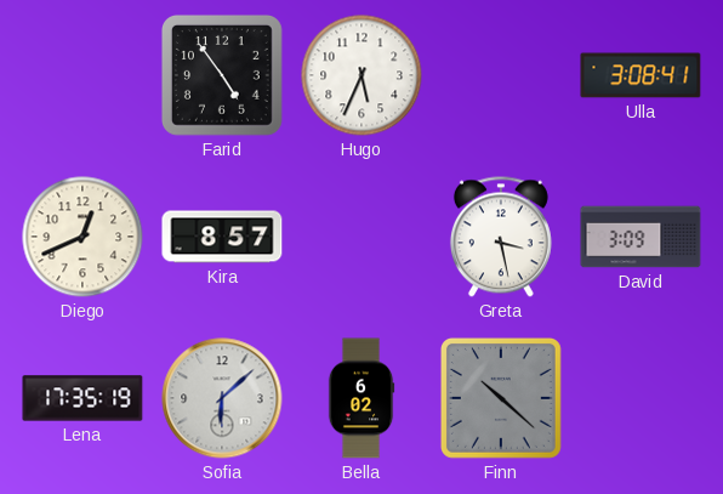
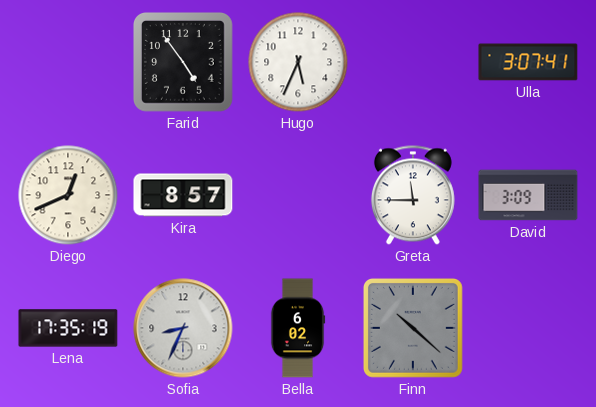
Ulla: 3:08 -> 3:07
Greta: 3:28 -> 11:45
Sofia: 6:08 -> 8:34
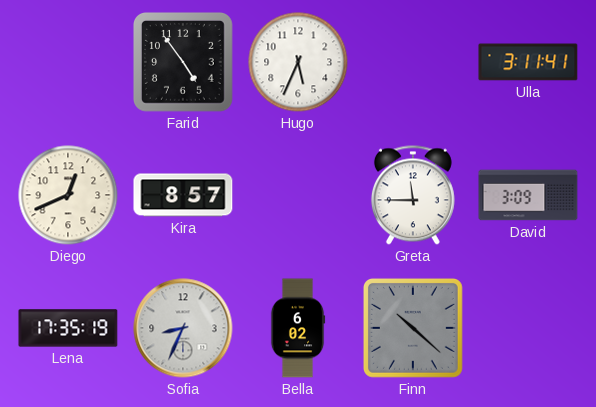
Ulla: 3:07 -> 3:11
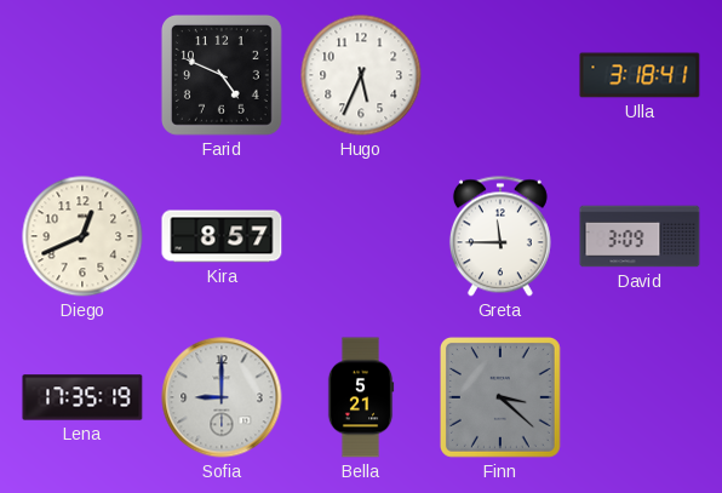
Farid: 4:54 -> 4:49
Ulla: 3:11 -> 3:18
Sofia: 8:34 -> 9:00
Bella: 6:02 -> 5:21
Finn: 10:22 -> 3:22
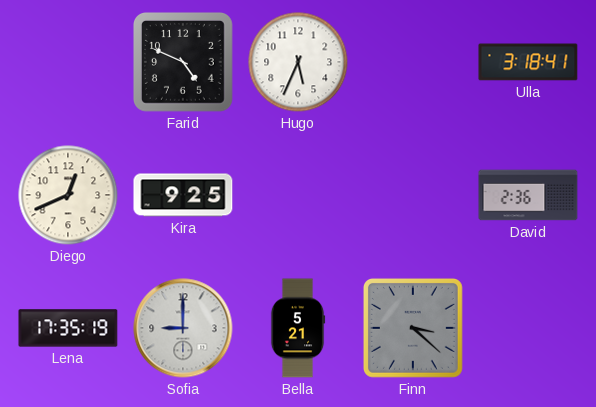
Kira: 8:57 -> 9:25
Greta: 11:45 -> none
David: 3:09 -> 2:36
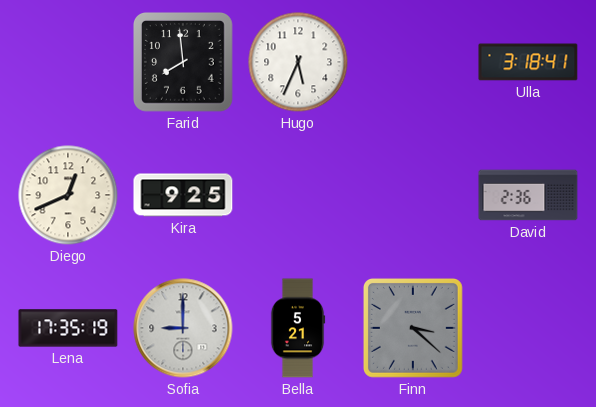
Farid: 4:49 -> 7:59
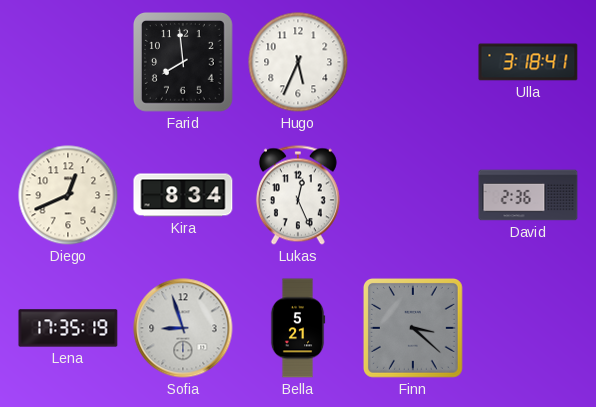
Kira: 9:25 -> 8:34
Lukas: none -> 12:26
Sofia: 9:00 -> 8:57
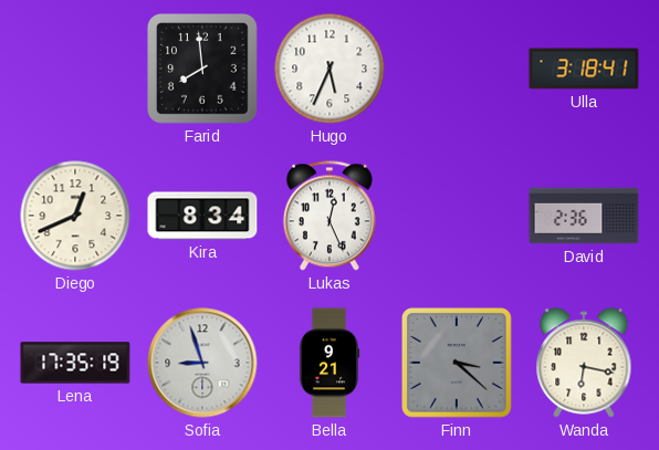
Bella: 5:21 -> 9:21
Wanda: none -> 6:17
